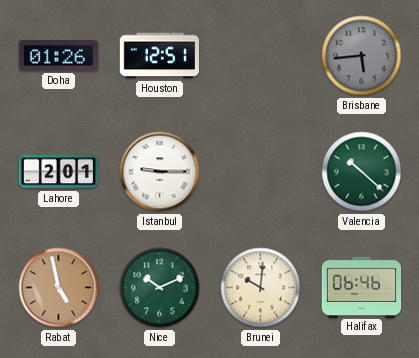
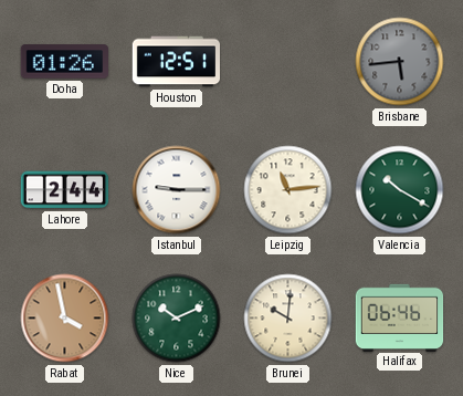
Lahore: 2:01 -> 2:44
Leipzig: none -> 11:14
Valencia: 10:22 -> 10:20
Rabat: 4:58 -> 3:58
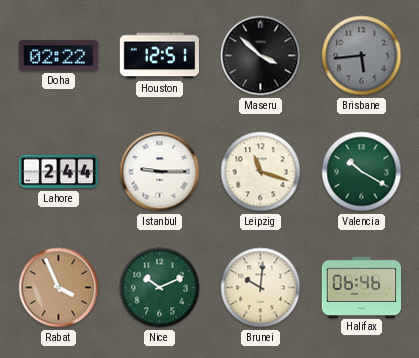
Doha: 01:26 -> 02:22
Maseru: none -> 3:52
Leipzig: 11:14 -> 11:18
Rabat: 3:58 -> 3:56
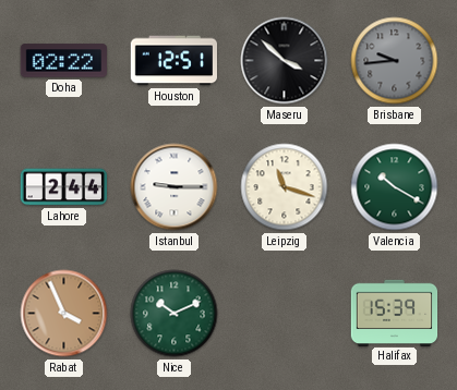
Brisbane: 5:44 -> 9:44
Brunei: 10:01 -> none
Halifax: 06:46 -> 15:39
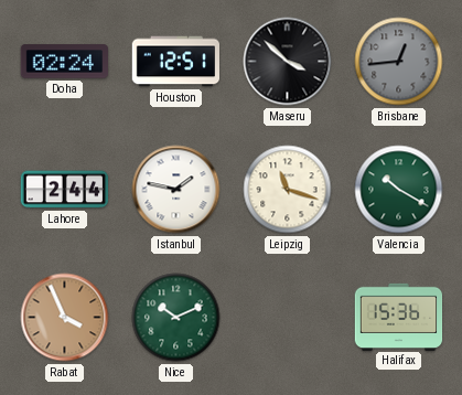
Doha: 02:22 -> 02:24
Brisbane: 9:44 -> 12:44
Istanbul: 9:15 -> 1:47
Halifax: 15:39 -> 15:36
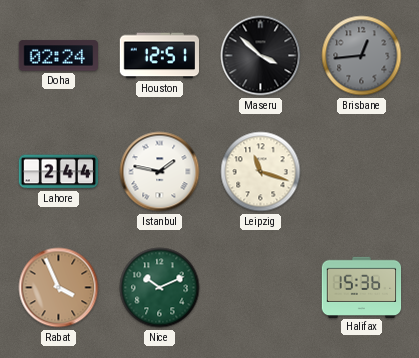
Valencia: 10:20 -> none
